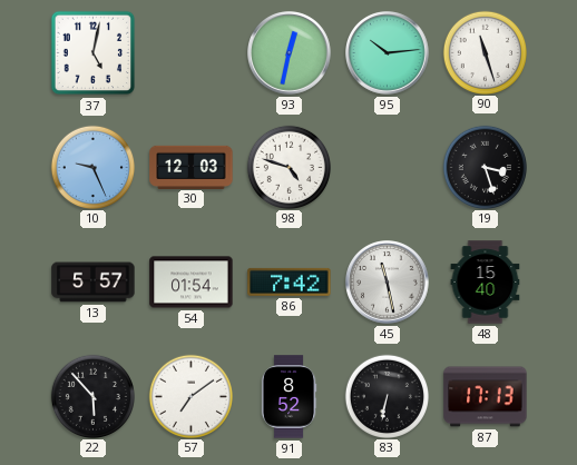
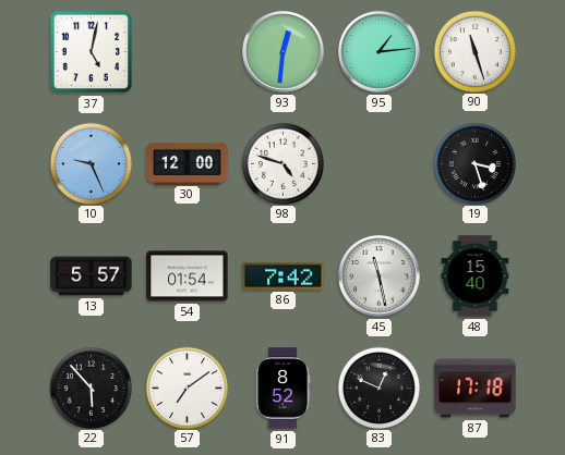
93: 12:32 -> 12:31
95: 10:14 -> 1:14
30: 12:03 -> 12:00
83: 6:32 -> 12:49
87: 17:13 -> 17:18
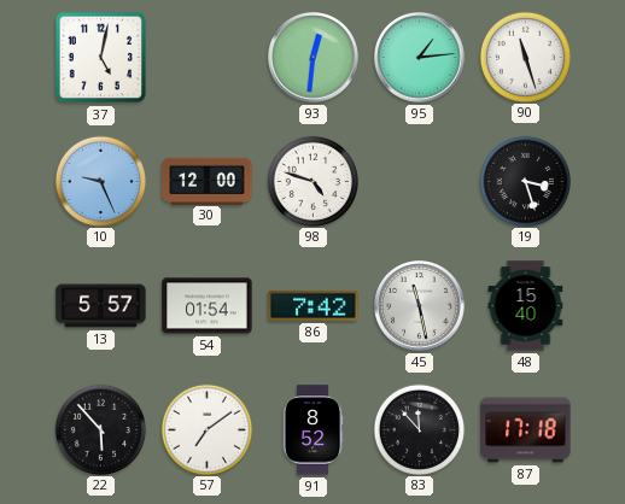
83: 12:49 -> 11:53
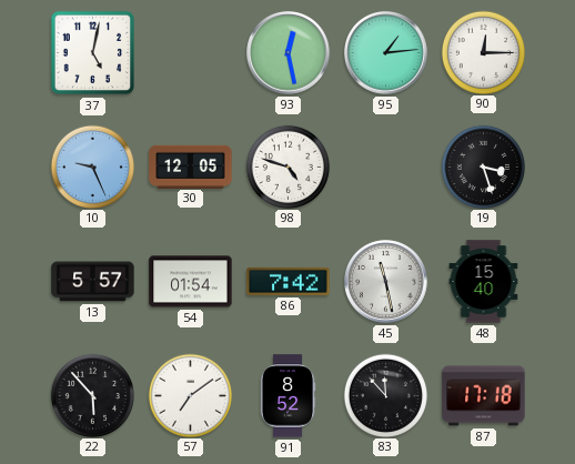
93: 12:31 -> 12:28
90: 11:27 -> 12:15
30: 12:00 -> 12:05
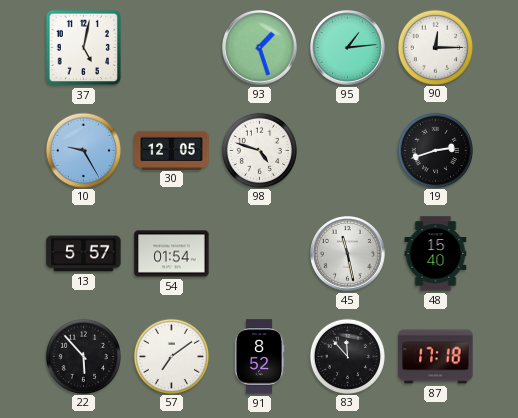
93: 12:28 -> 1:27
10: 9:26 -> 9:25
19: 3:27 -> 2:42
86: 7:42 -> none
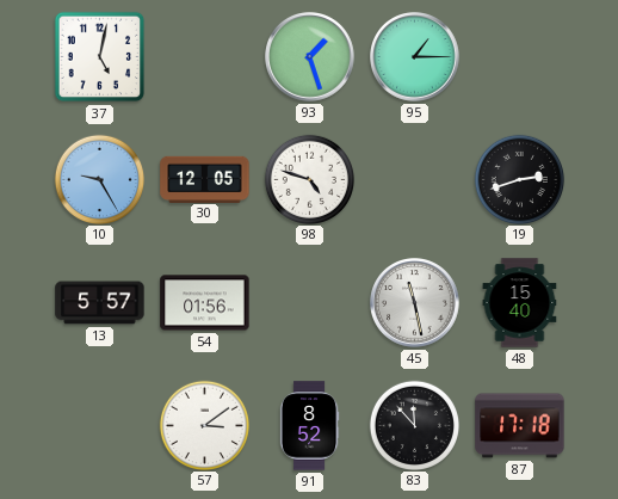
95: 1:14 -> 1:15
90: 12:15 -> none
54: 01:54 -> 01:56
22: 5:53 -> none
57: 7:09 -> 3:09
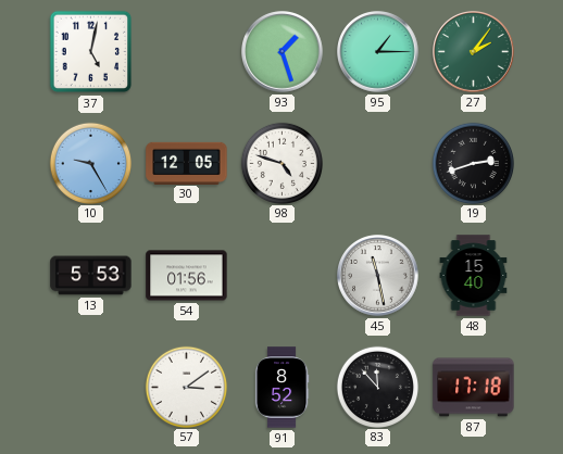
27: none -> 2:06
13: 5:57 -> 5:53
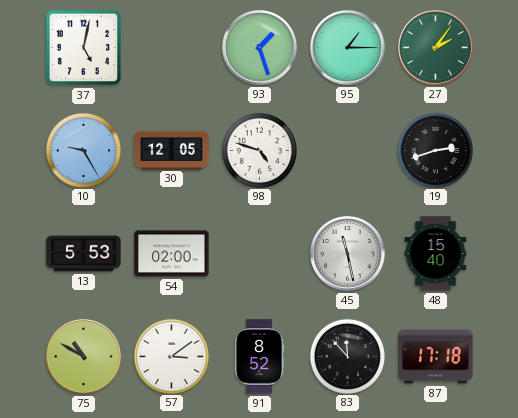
54: 01:56 -> 02:00
75: none -> 10:50
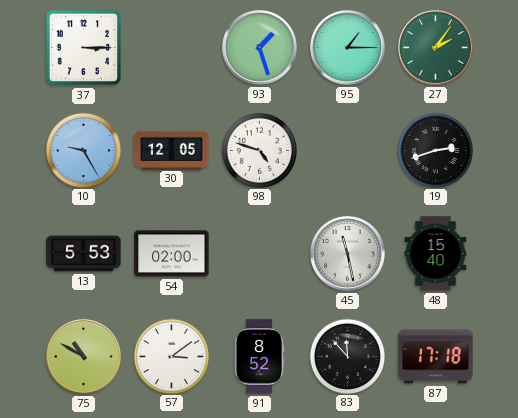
37: 5:02 -> 3:15
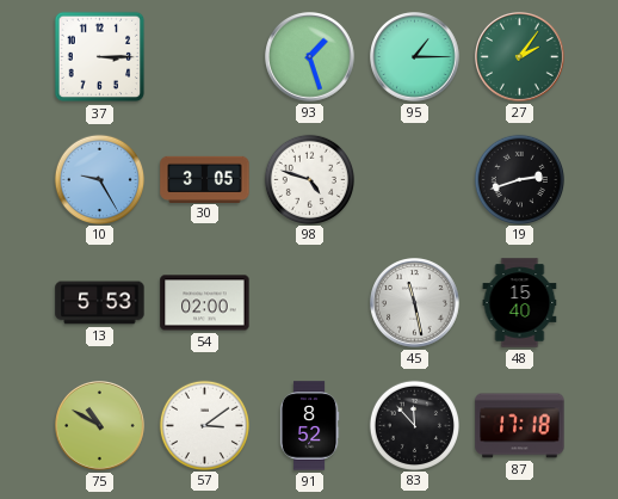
30: 12:05 -> 3:05
